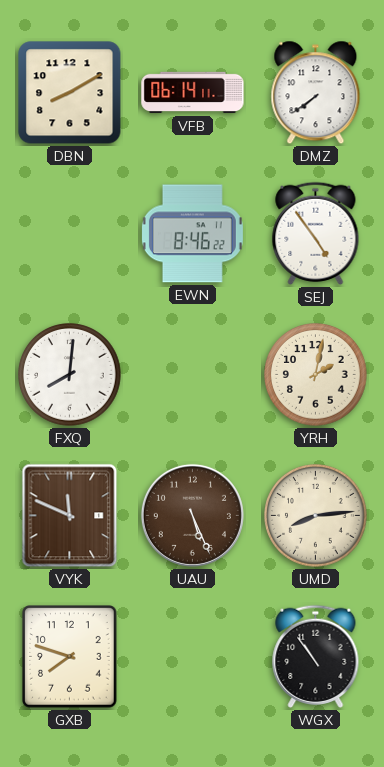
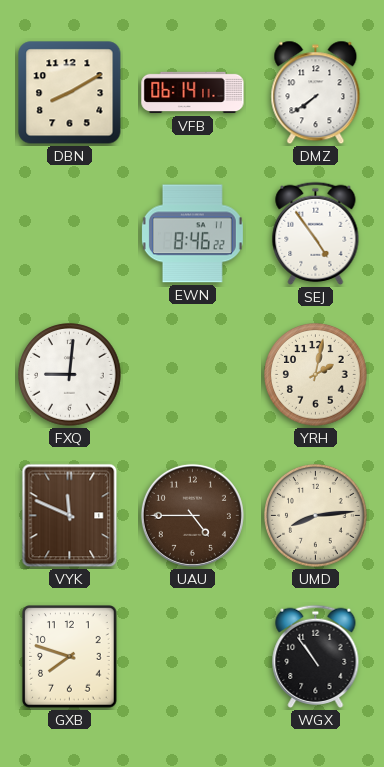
FXQ: 8:01 -> 9:01
UAU: 5:26 -> 4:45
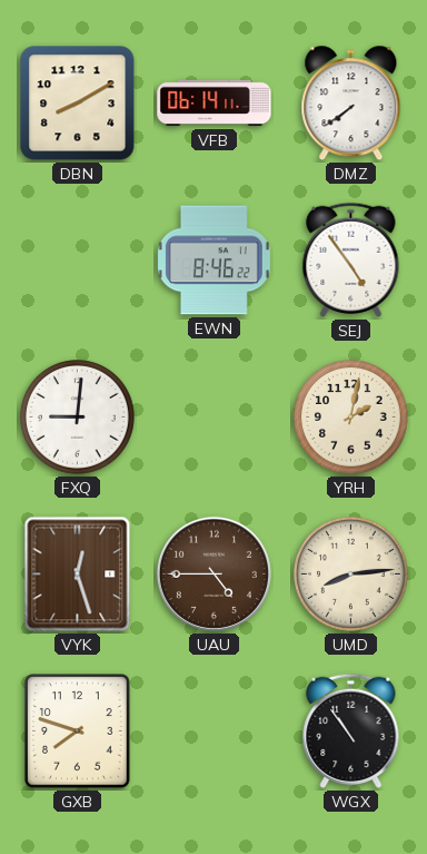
VYK: 11:49 -> 12:27
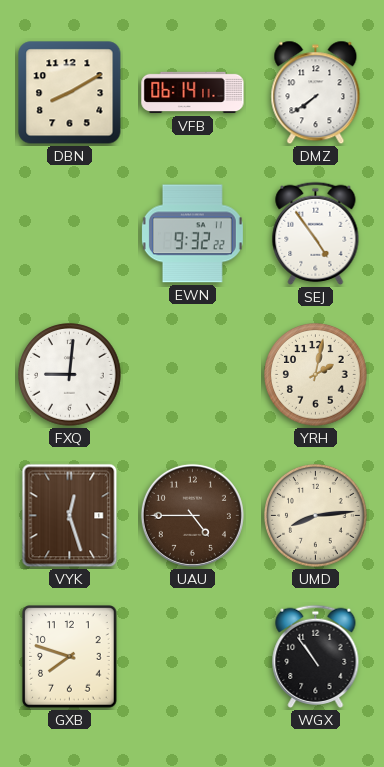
EWN: 8:46 -> 9:32
